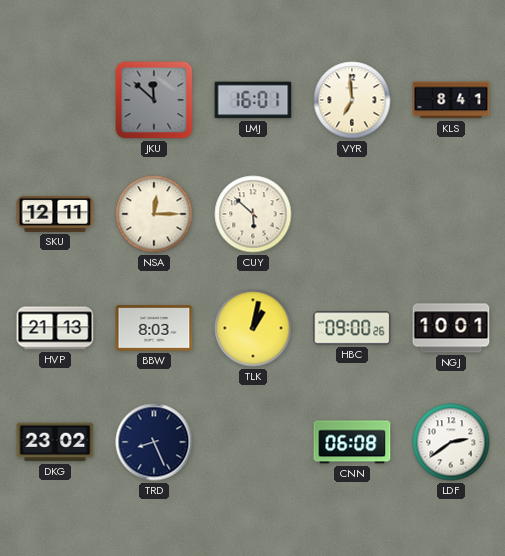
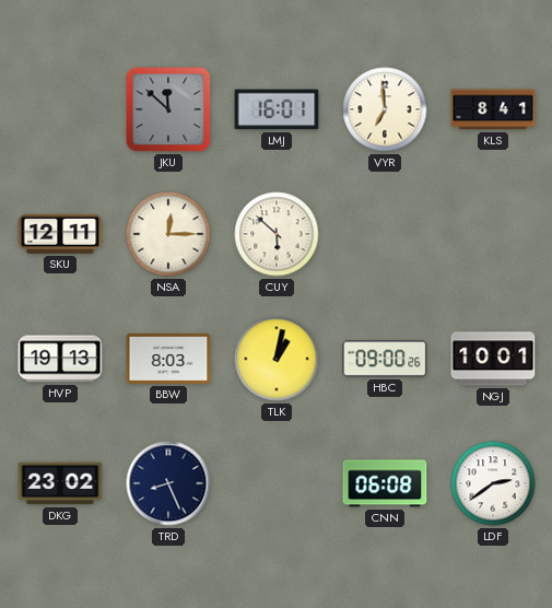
HVP: 21:13 -> 19:13
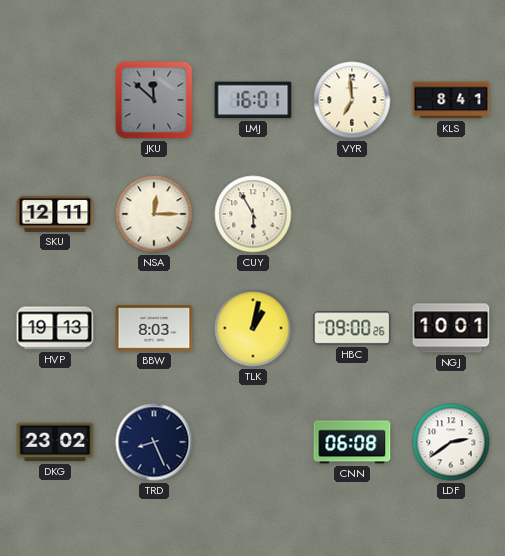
CUY: 5:52 -> 5:55
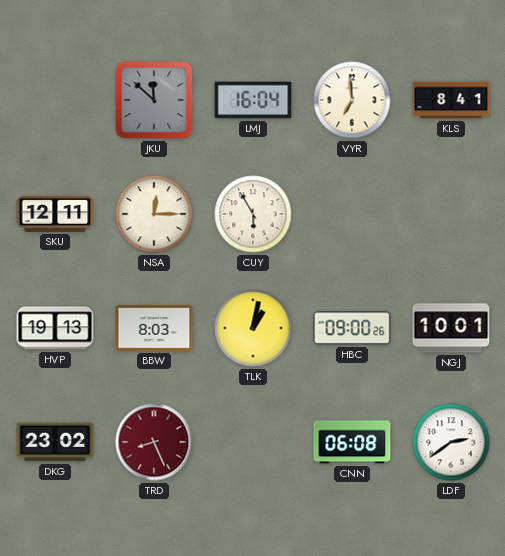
LMJ: 16:01 -> 16:04
TRD dial: navy -> burgundy
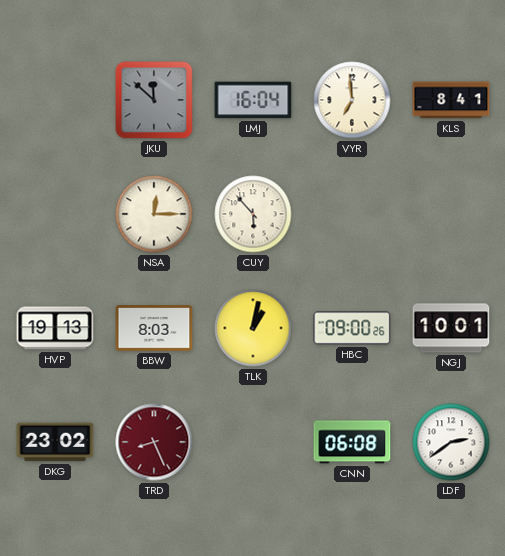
SKU: 12:11 -> none
CUY: 5:55 -> 5:53
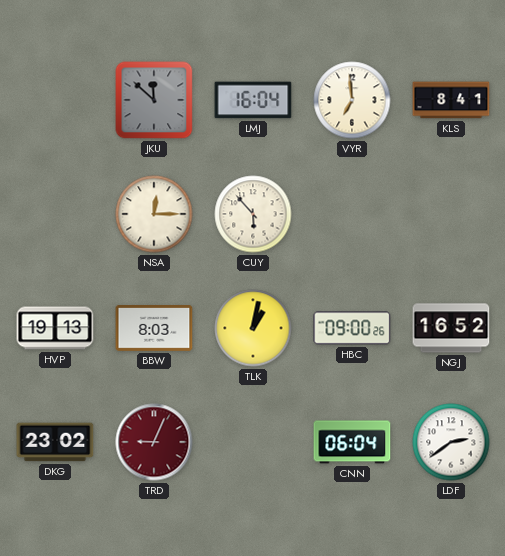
NGJ: 10:01 -> 16:52
TRD: 8:26 -> 9:04
CNN: 06:08 -> 06:04
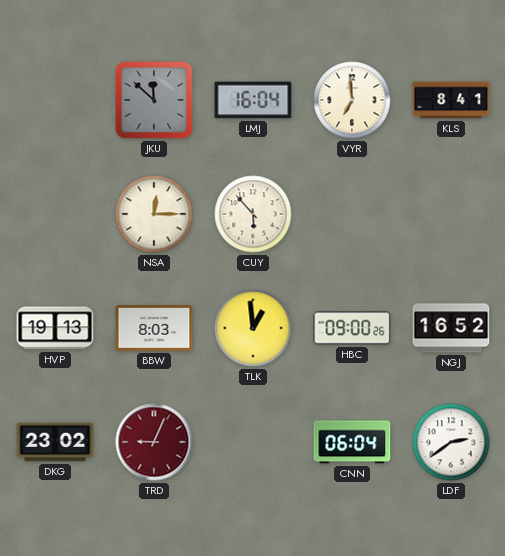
TLK: 1:02 -> 12:59
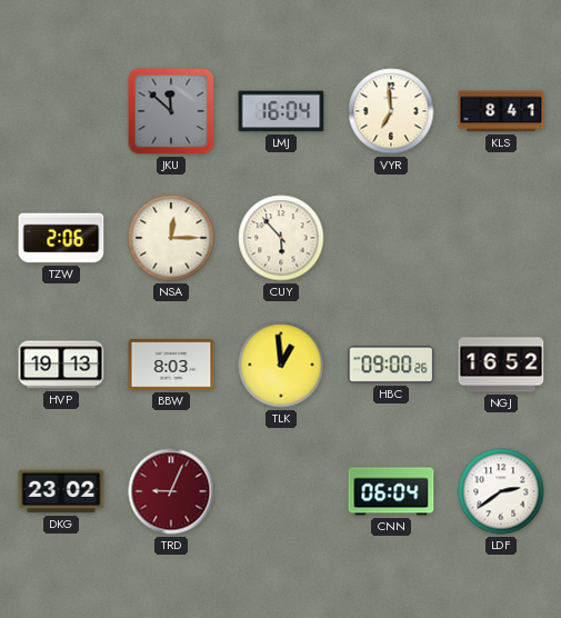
TZW: none -> 2:06
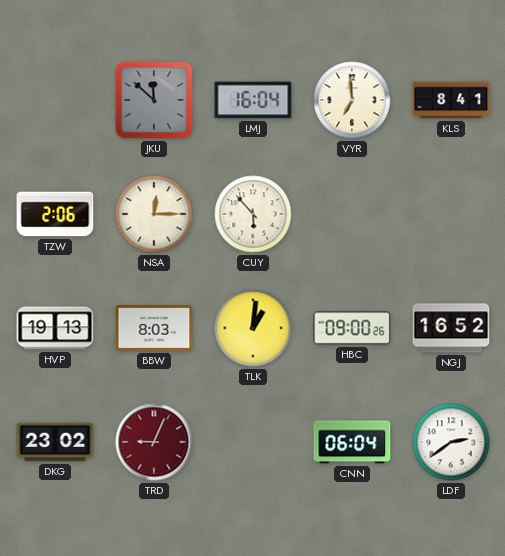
TLK: 12:59 -> 1:01
